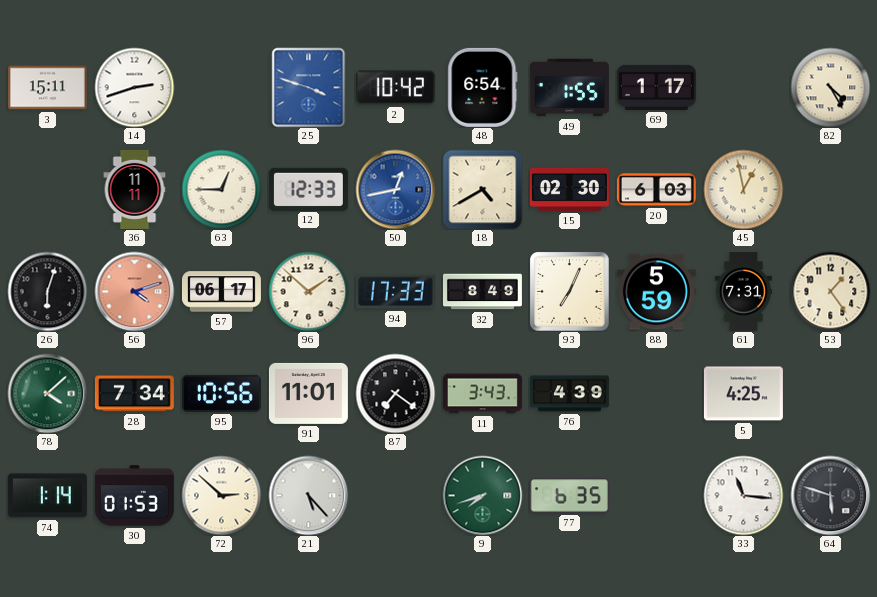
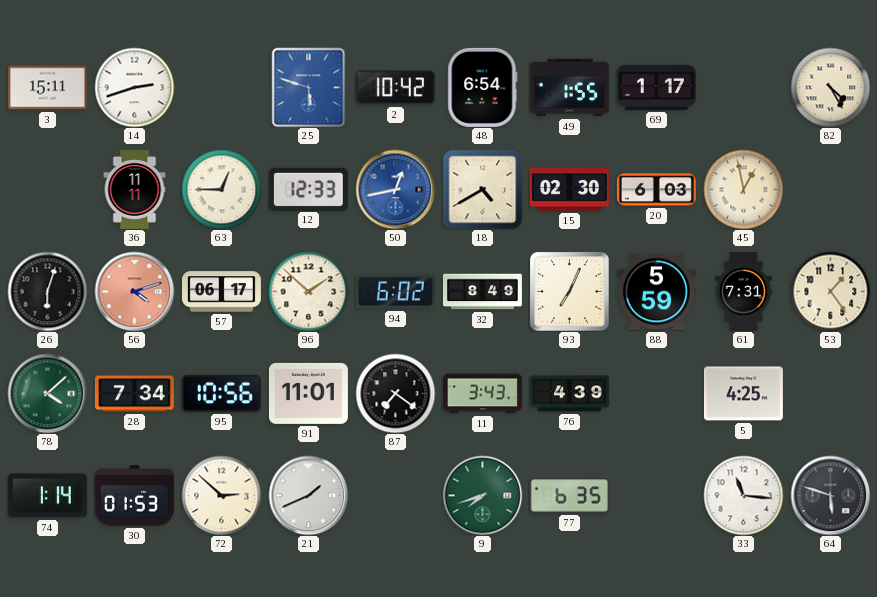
25: 3:48 -> 5:48
94: 17:33 -> 6:02
21: 5:23 -> 1:41
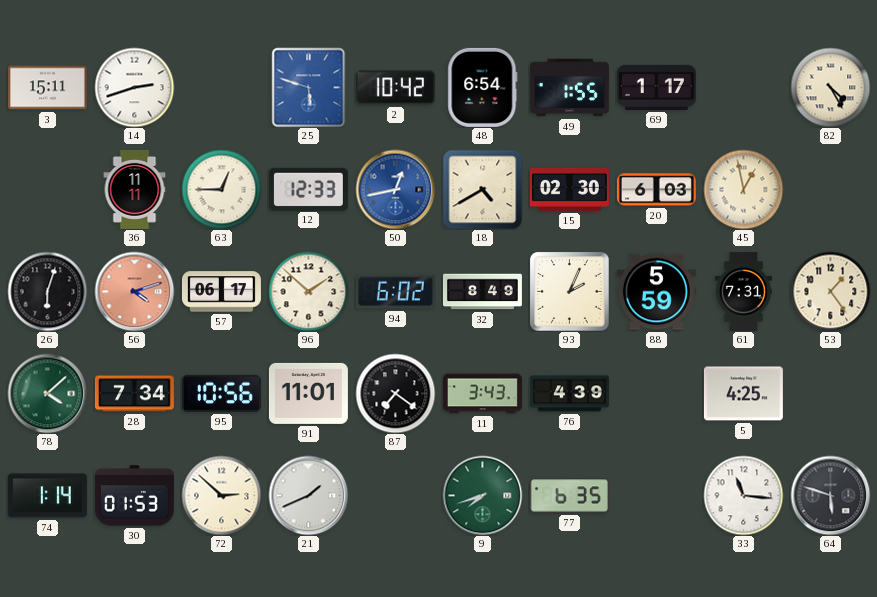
93: 7:04 -> 2:04
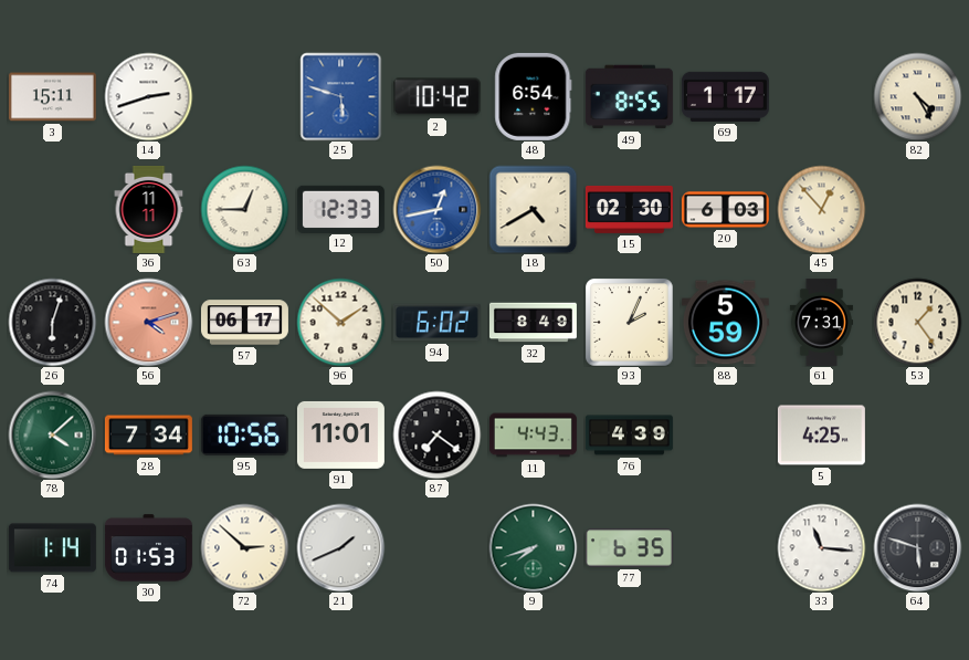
49: 1:55 -> 8:55
45: 12:58 -> 12:53
11: 3:43 -> 4:43
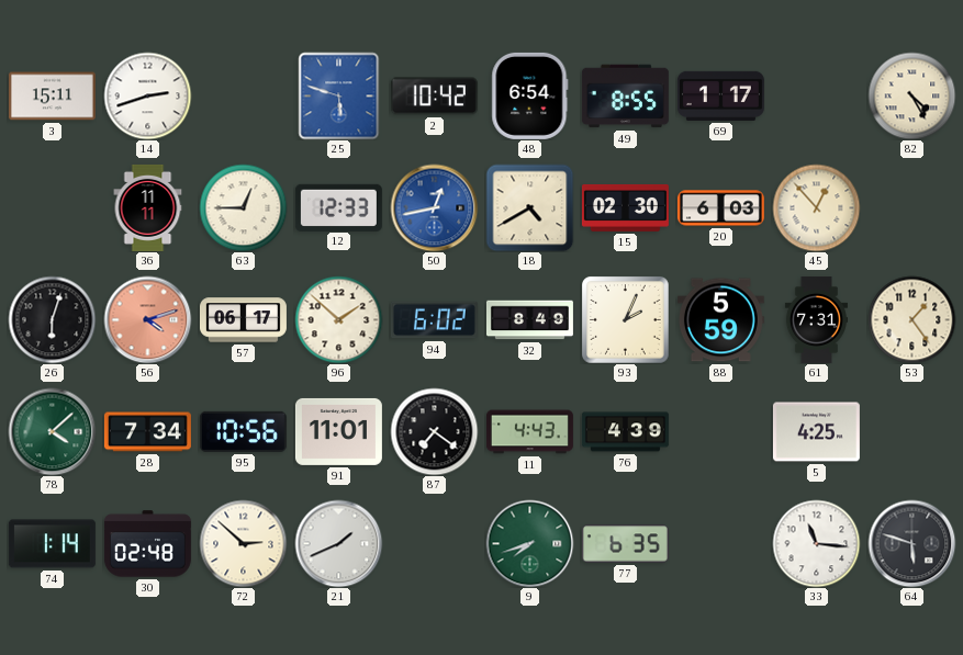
30: 01:53 -> 02:48
